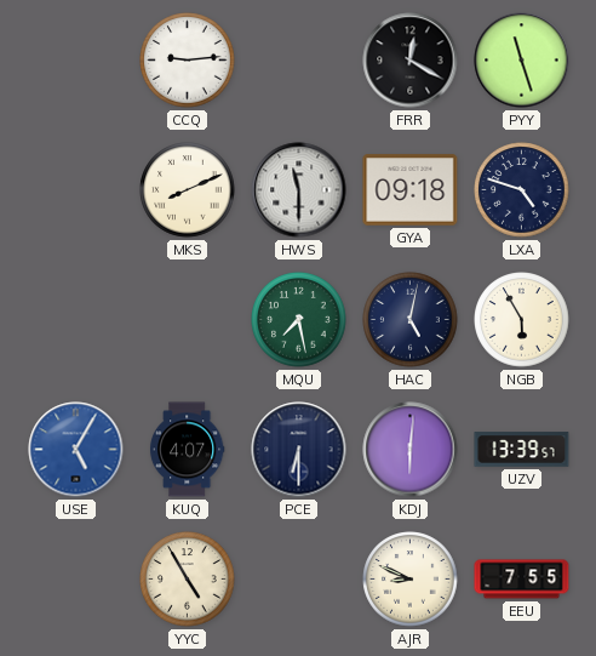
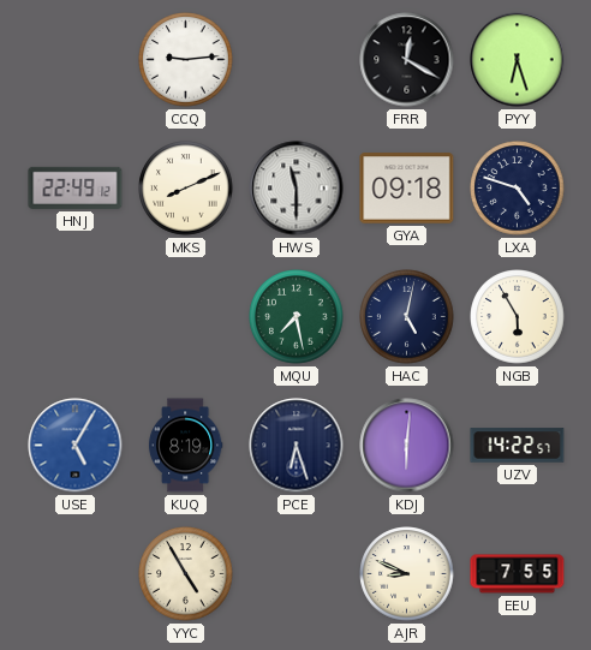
PYY: 11:27 -> 6:27
HNJ: none -> 22:49
KUQ: 4:07 -> 8:19
PCE: 6:30 -> 6:27
UZV: 13:39 -> 14:22
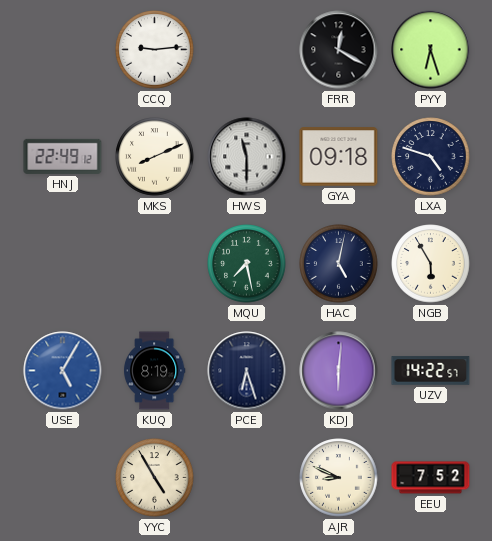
EEU: 7:55 -> 7:52
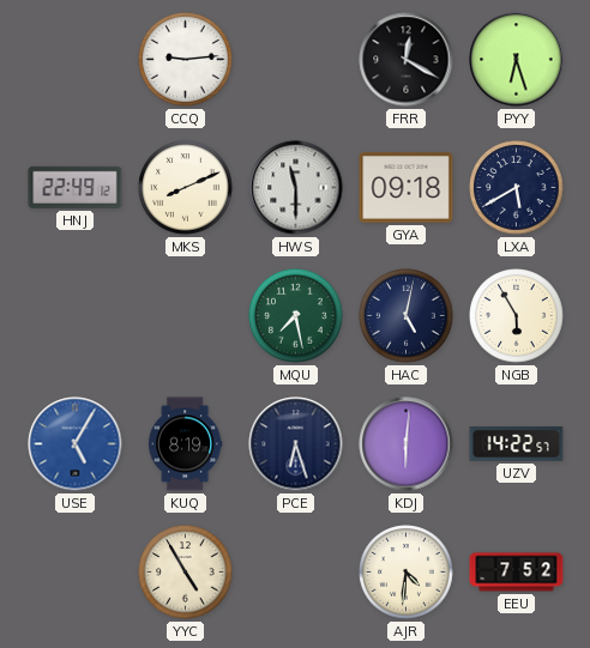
LXA: 4:48 -> 5:40
AJR: 8:49 -> 4:31
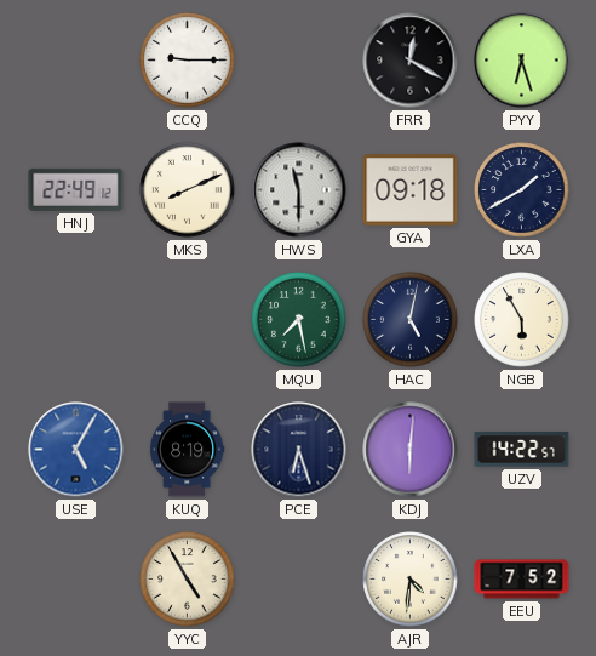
CCQ: 9:14 -> 9:15
LXA: 5:40 -> 1:40
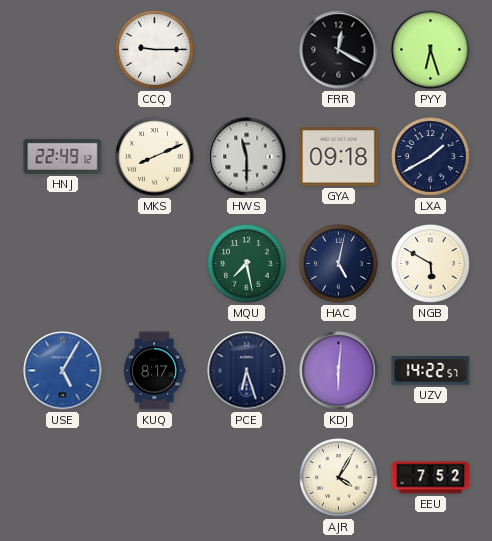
NGB: 5:55 -> 5:50
KUQ: 8:19 -> 8:17
YYC: 4:55 -> none
AJR: 4:31 -> 4:05
